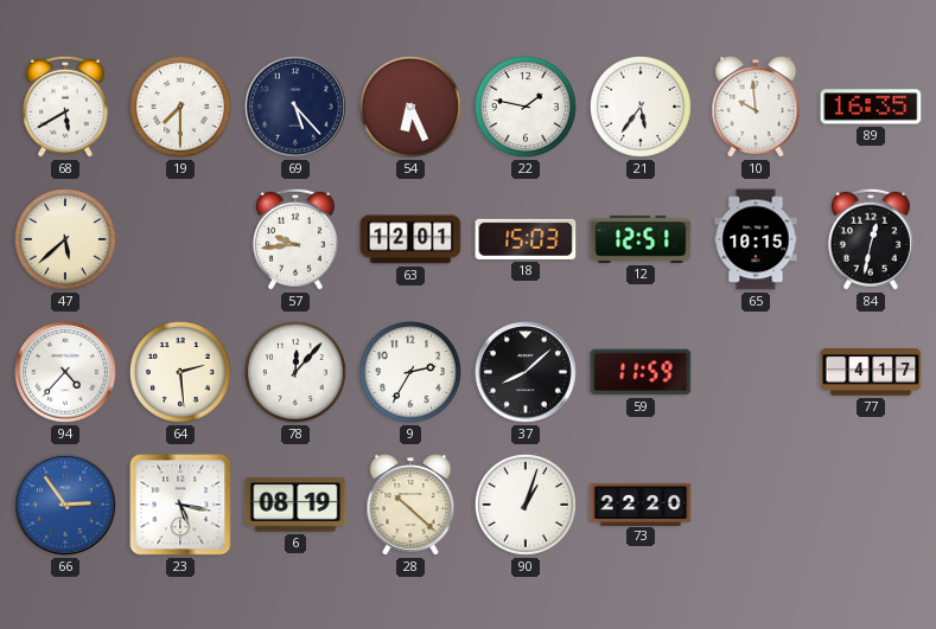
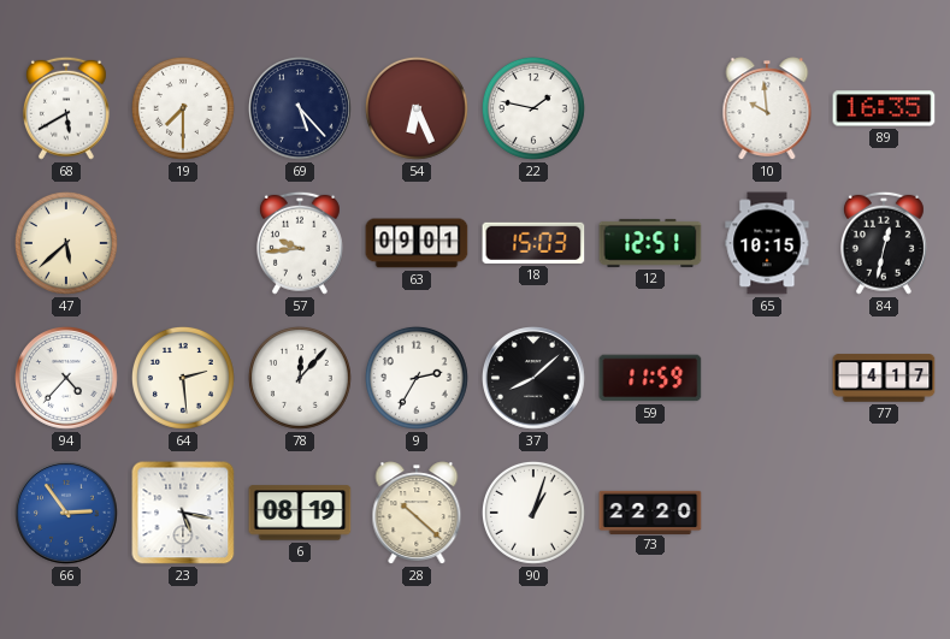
21: 5:36 -> none
63: 12:01 -> 09:01
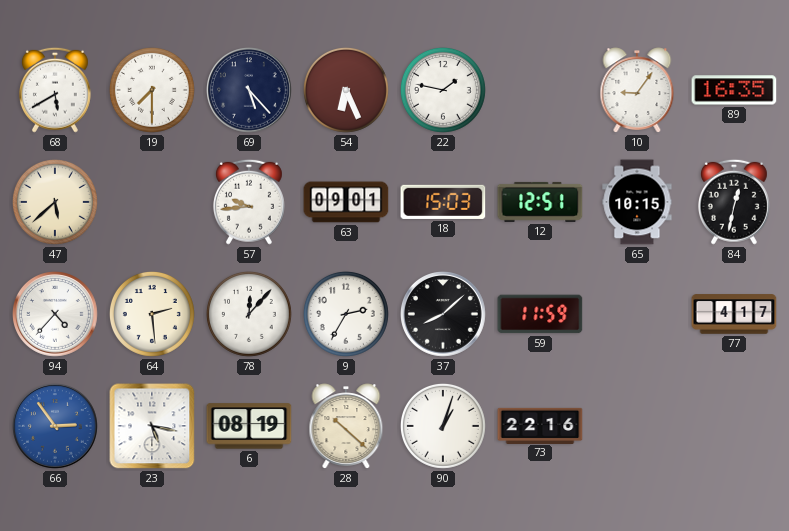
10: 9:59 -> 9:06
73: 22:20 -> 22:16
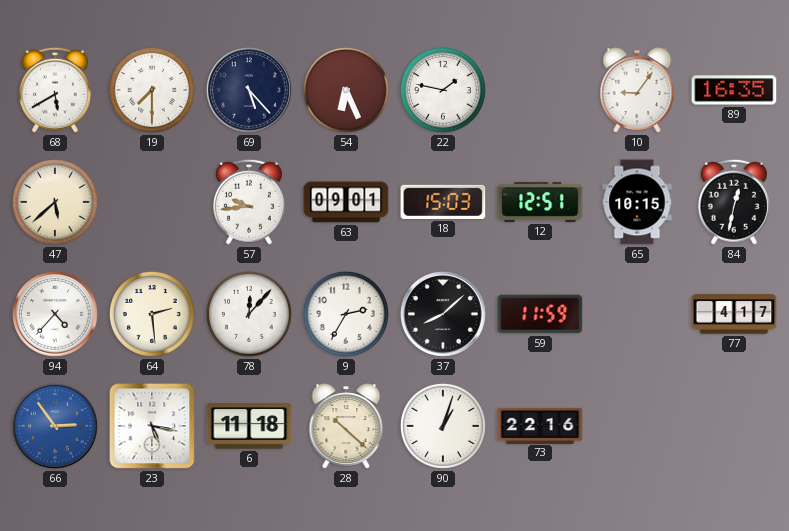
6: 08:19 -> 11:18
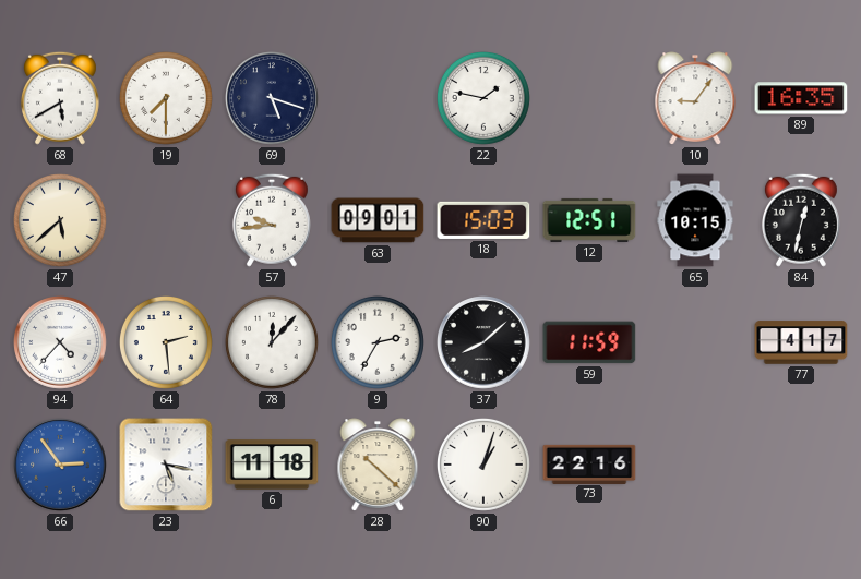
69: 5:23 -> 5:18
54: 6:26 -> none
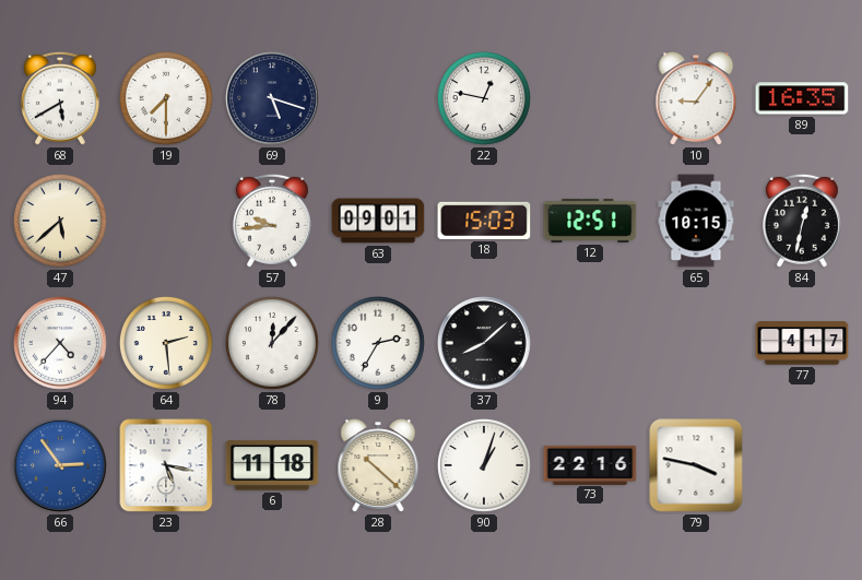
22: 1:47 -> 12:47
59: 11:59 -> none
79: none -> 3:47
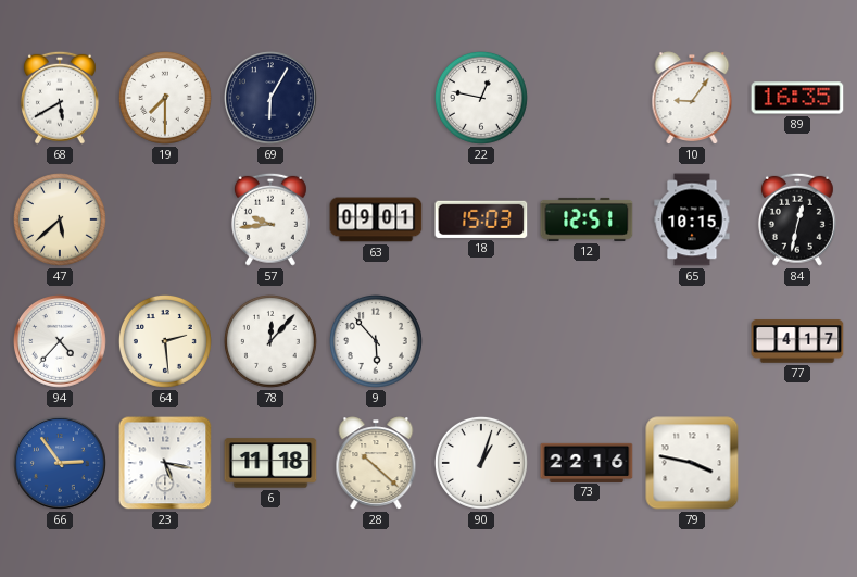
69: 5:18 -> 6:05
9: 2:35 -> 5:53
37: 8:08 -> none
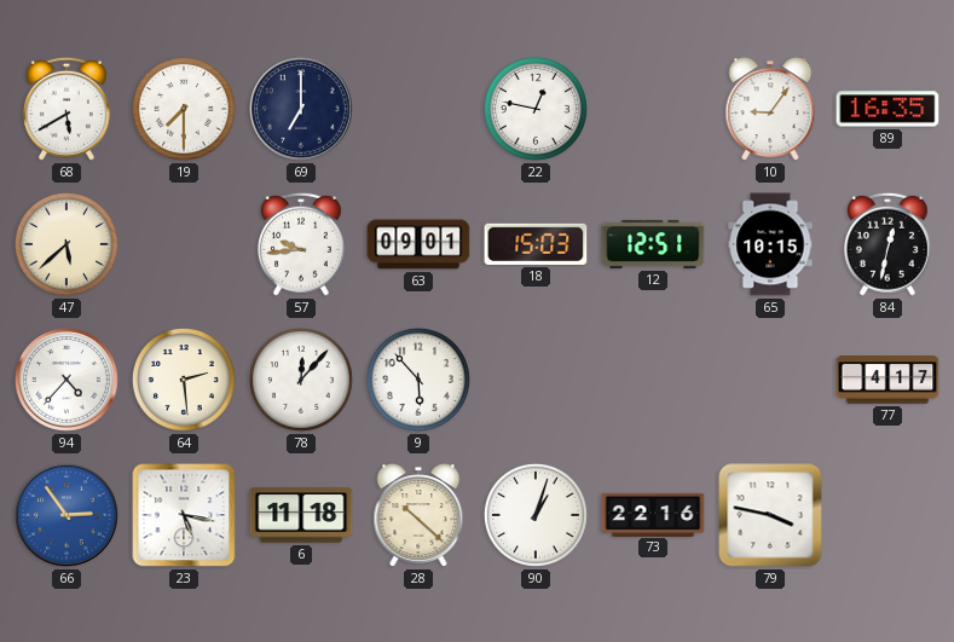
69: 6:05 -> 7:00
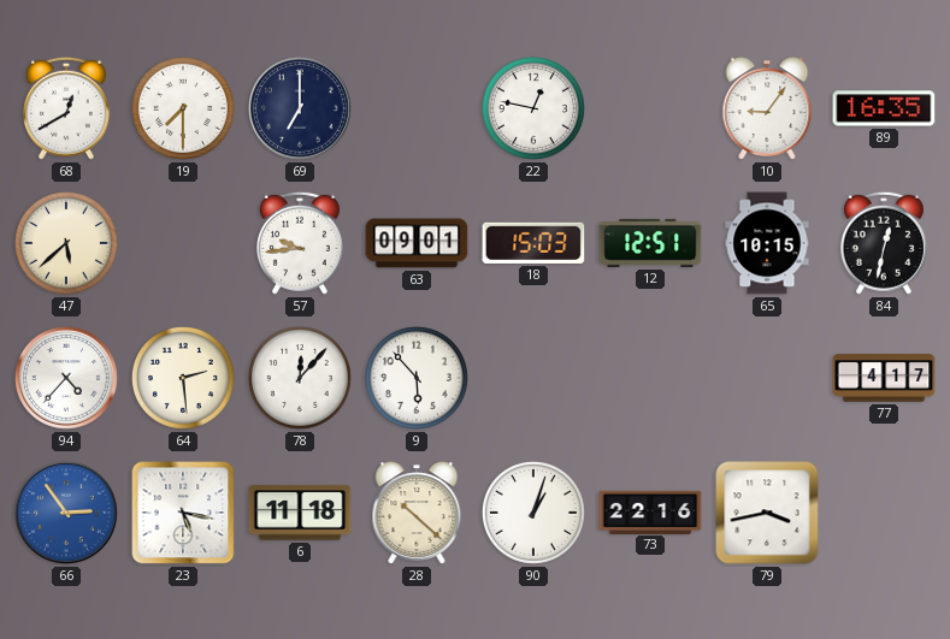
68: 5:40 -> 12:40
79: 3:47 -> 3:43
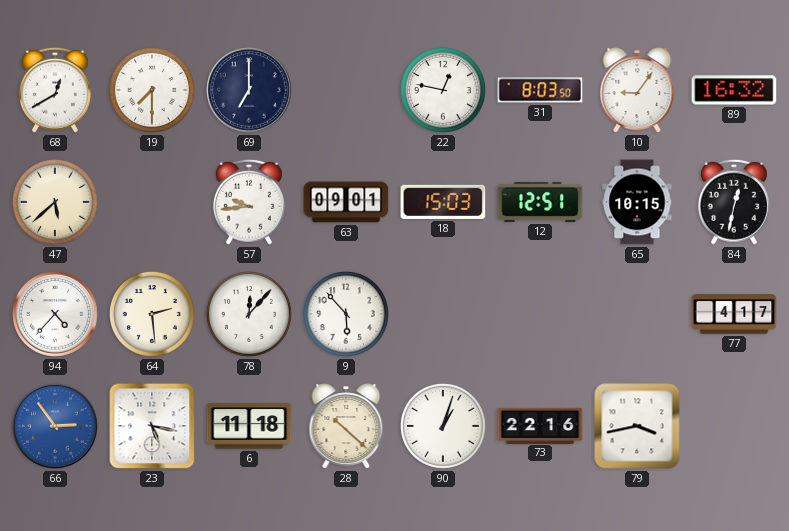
31: none -> 8:03
89: 16:35 -> 16:32
